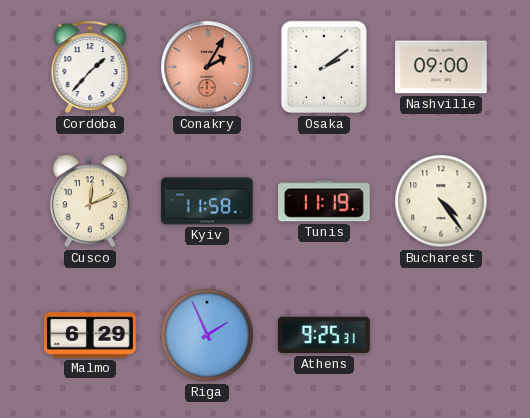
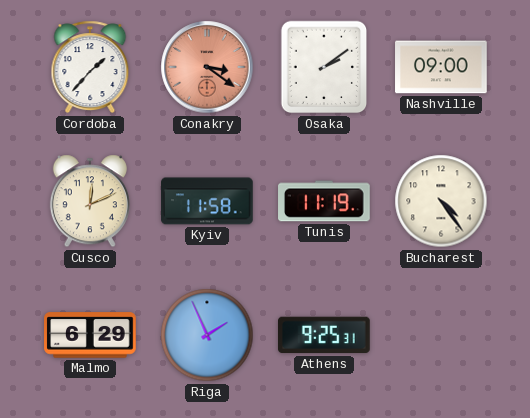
Conakry: 2:05 -> 3:21
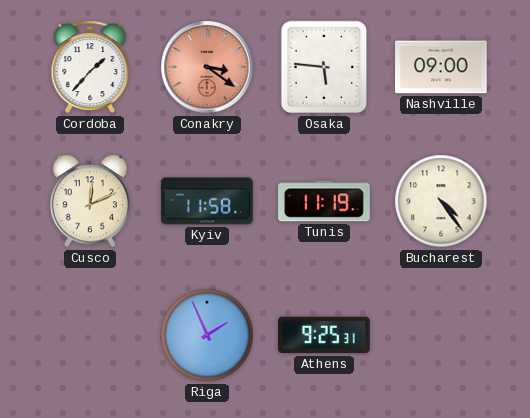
Osaka: 2:09 -> 5:46
Malmo: 6:29 -> none
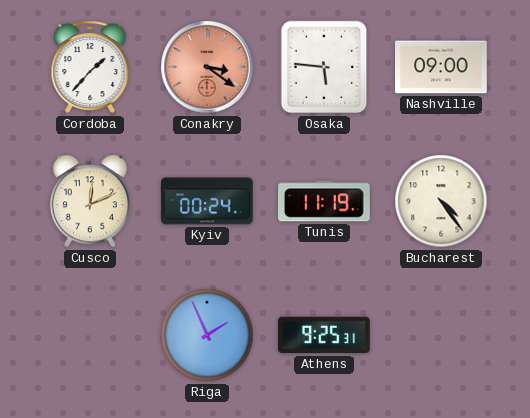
Kyiv: 11:58 -> 00:24
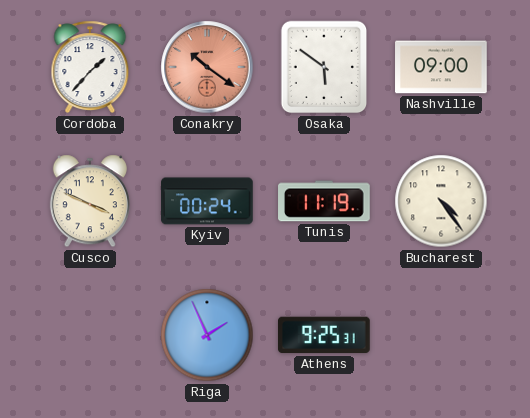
Conakry: 3:21 -> 10:21
Osaka: 5:46 -> 5:51
Cusco: 12:11 -> 3:49
